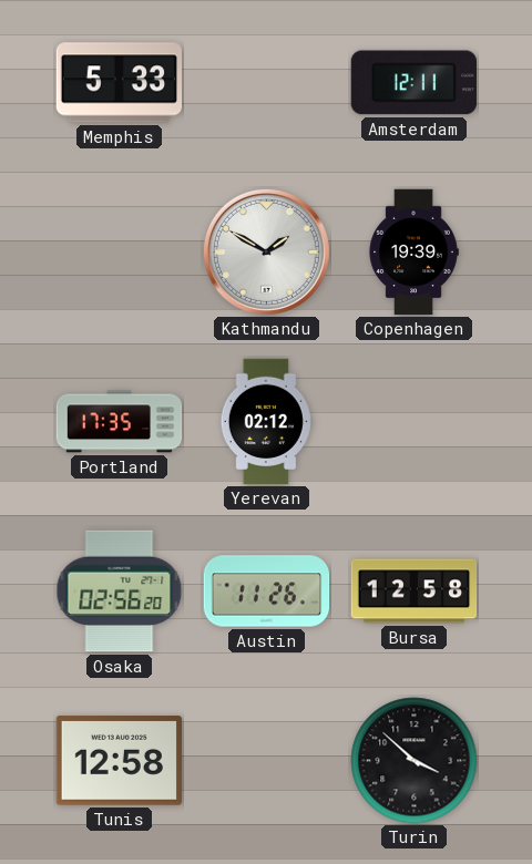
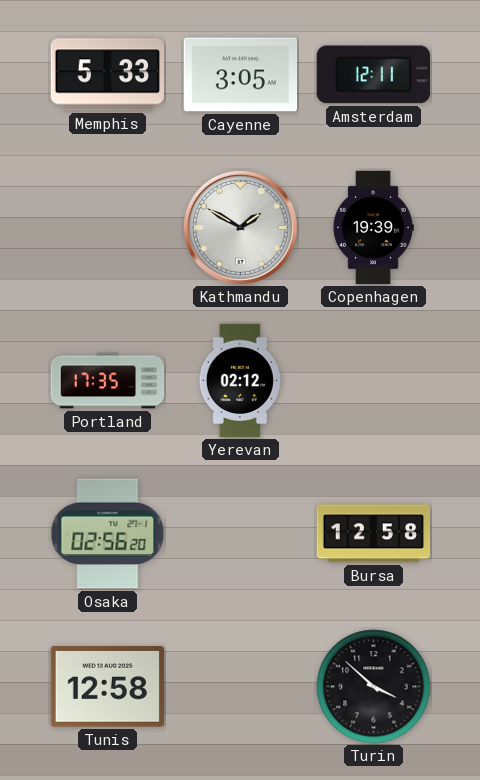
Cayenne: none -> 3:05
Austin: 11:26 -> none
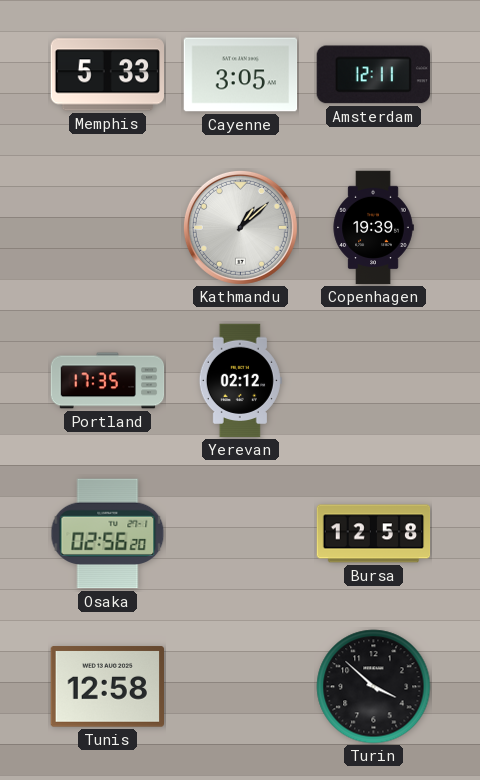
Kathmandu: 1:50 -> 1:08
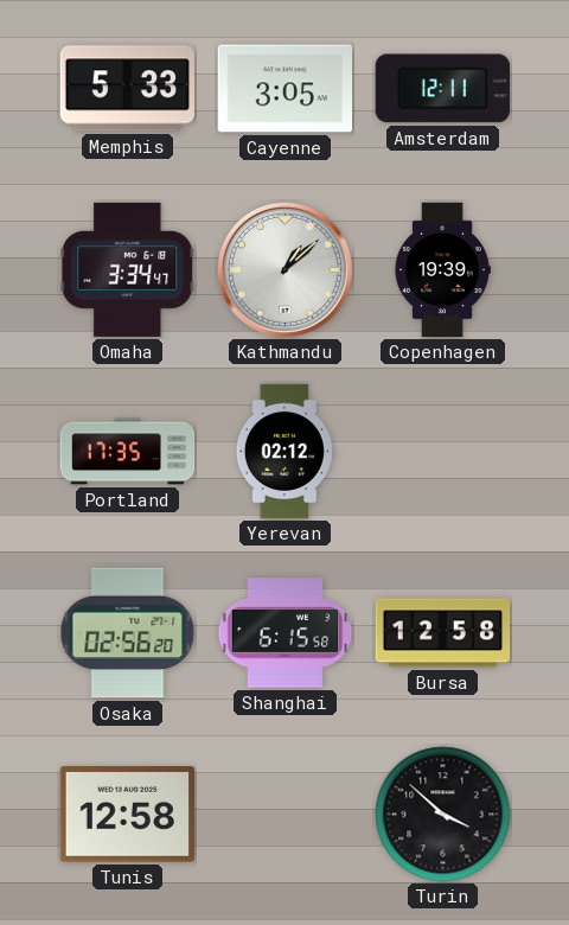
Omaha: none -> 3:34
Shanghai: none -> 6:15
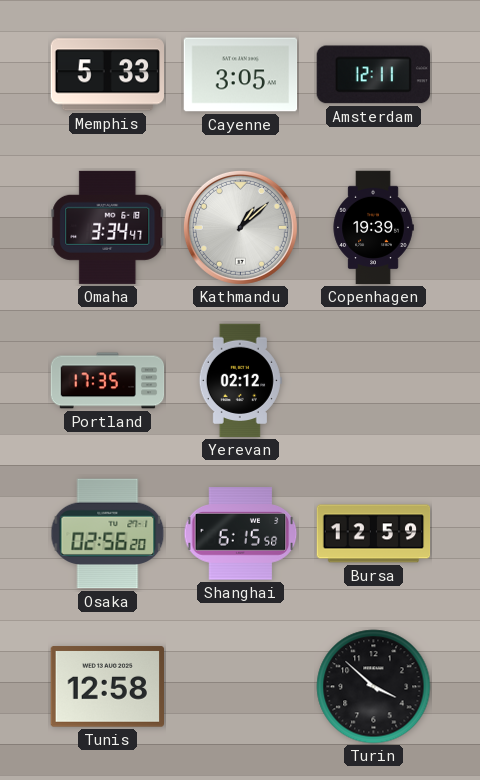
Bursa: 12:58 -> 12:59
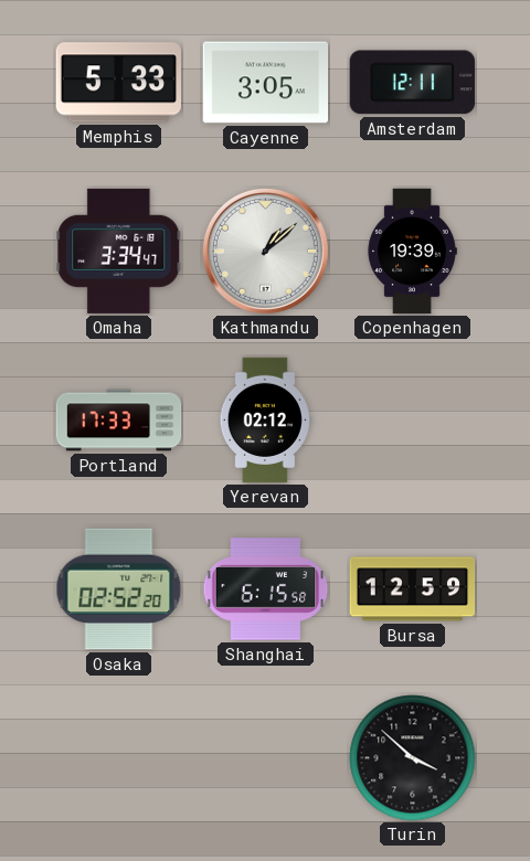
Portland: 17:35 -> 17:33
Osaka: 02:56 -> 02:52
Tunis: 12:58 -> none
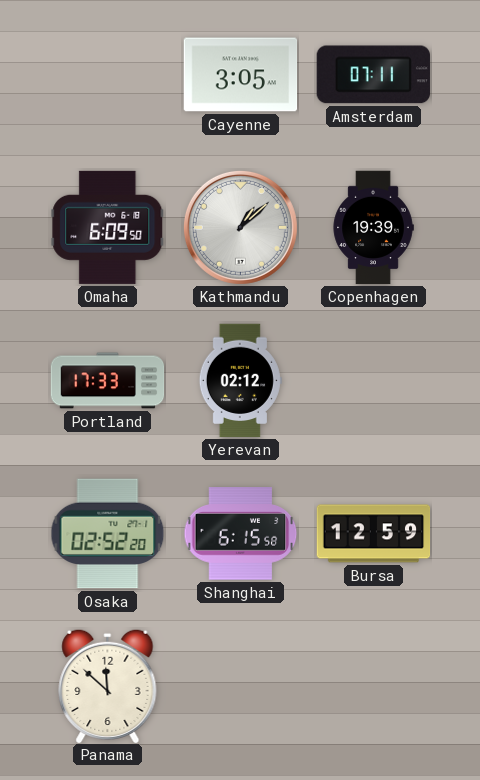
Memphis: 5:33 -> none
Amsterdam: 12:11 -> 07:11
Omaha: 3:34 -> 6:09
Panama: none -> 11:52
Turin: 3:52 -> none
